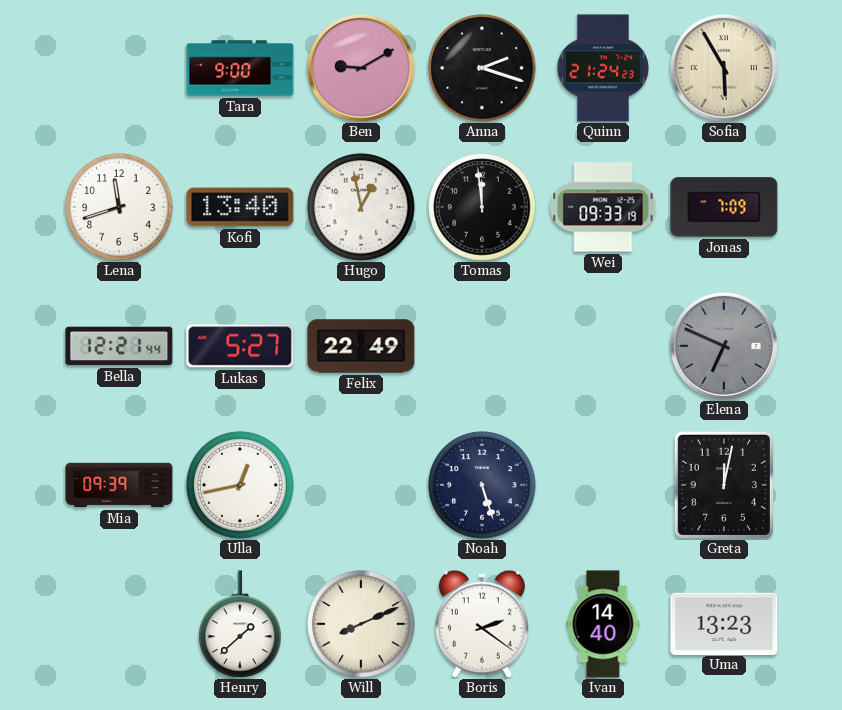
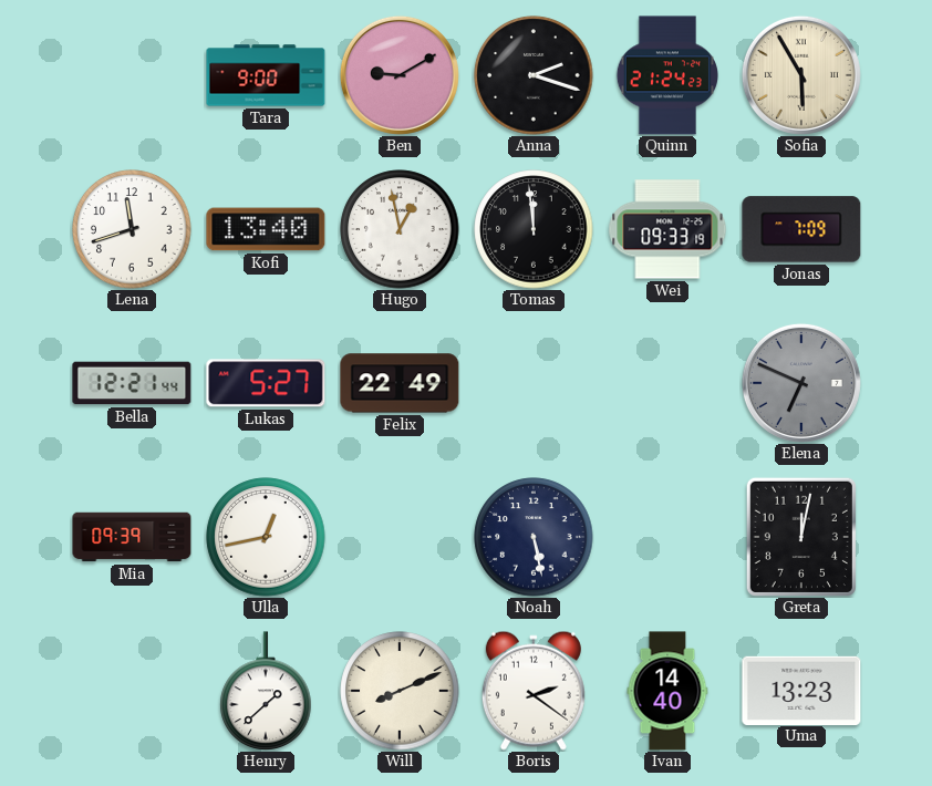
Noah: 5:27 -> 5:28
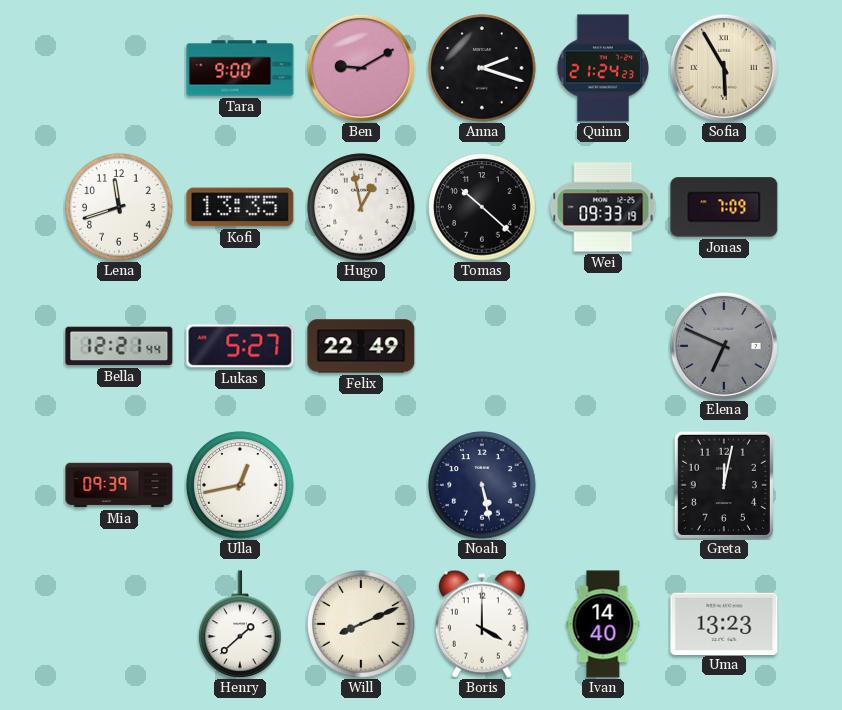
Kofi: 13:40 -> 13:35
Tomas: 11:59 -> 10:22
Boris: 2:21 -> 4:00
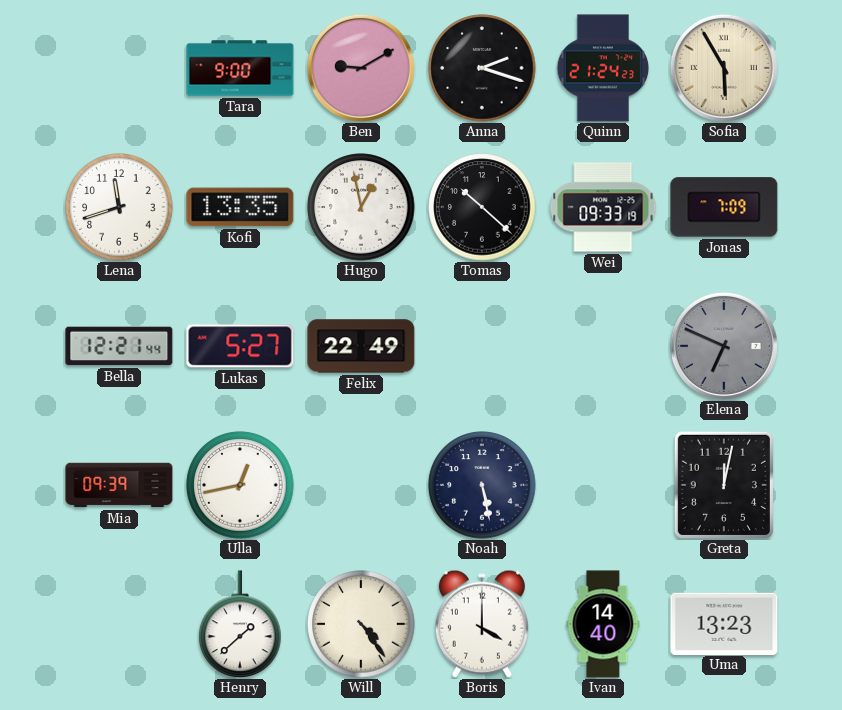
Will: 8:11 -> 4:24
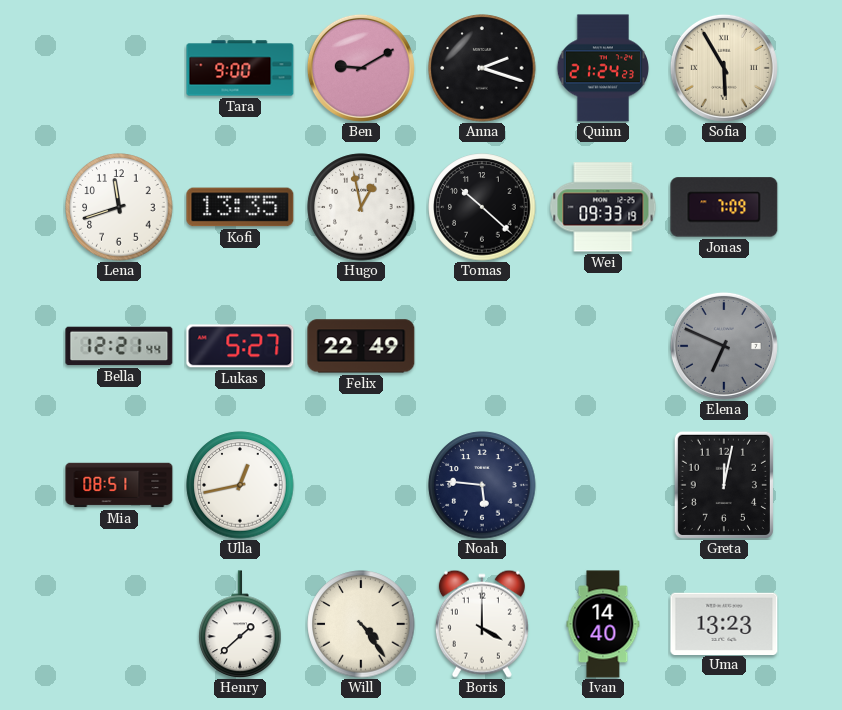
Mia: 09:39 -> 08:51
Noah: 5:28 -> 5:46
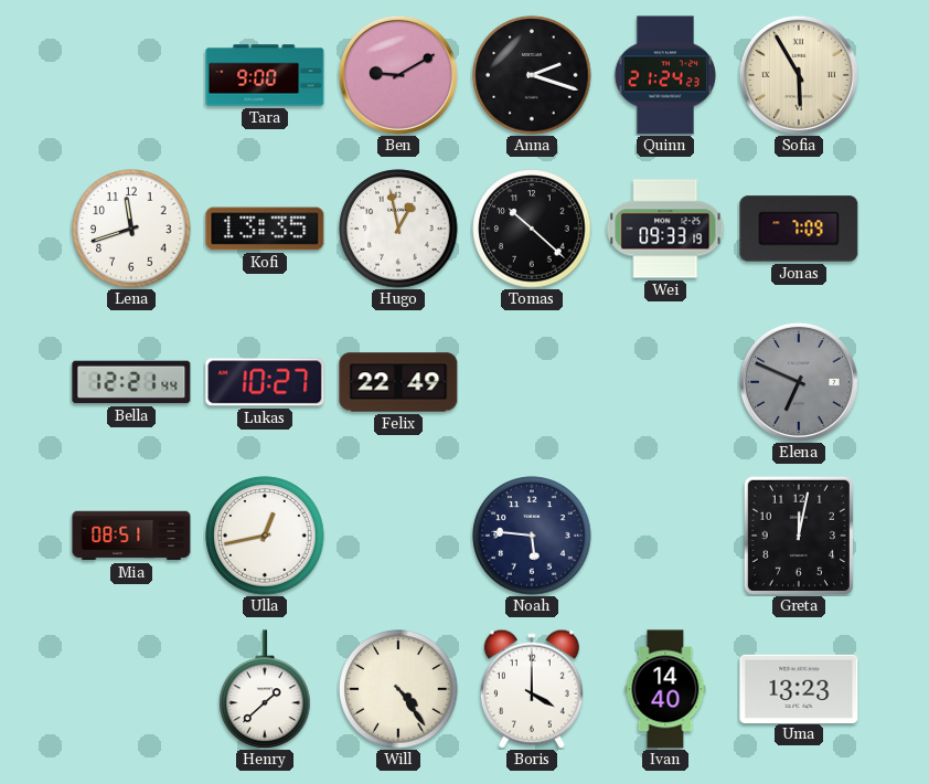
Lukas: 5:27 -> 10:27
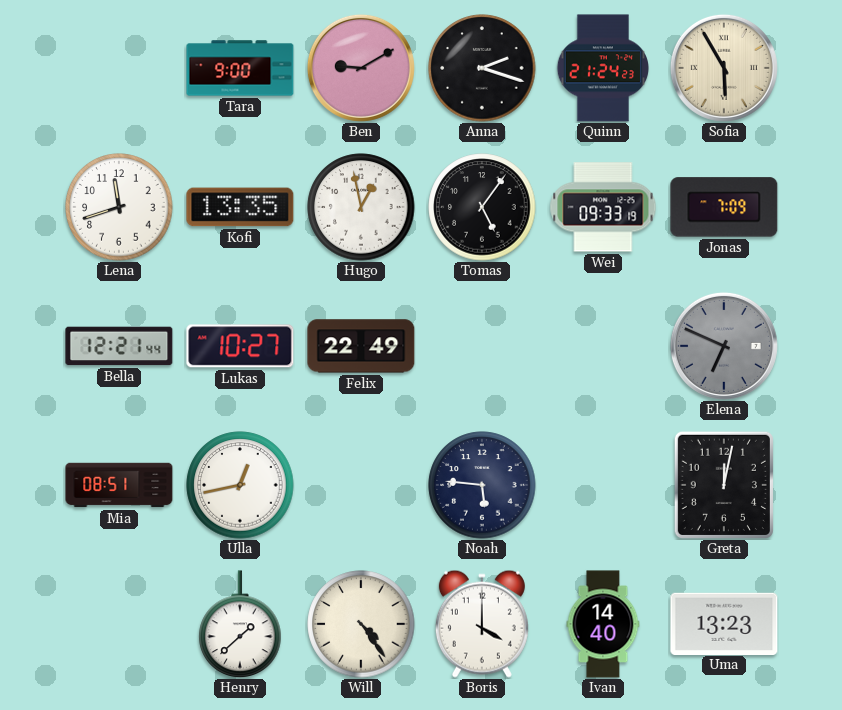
Tomas: 10:22 -> 5:06
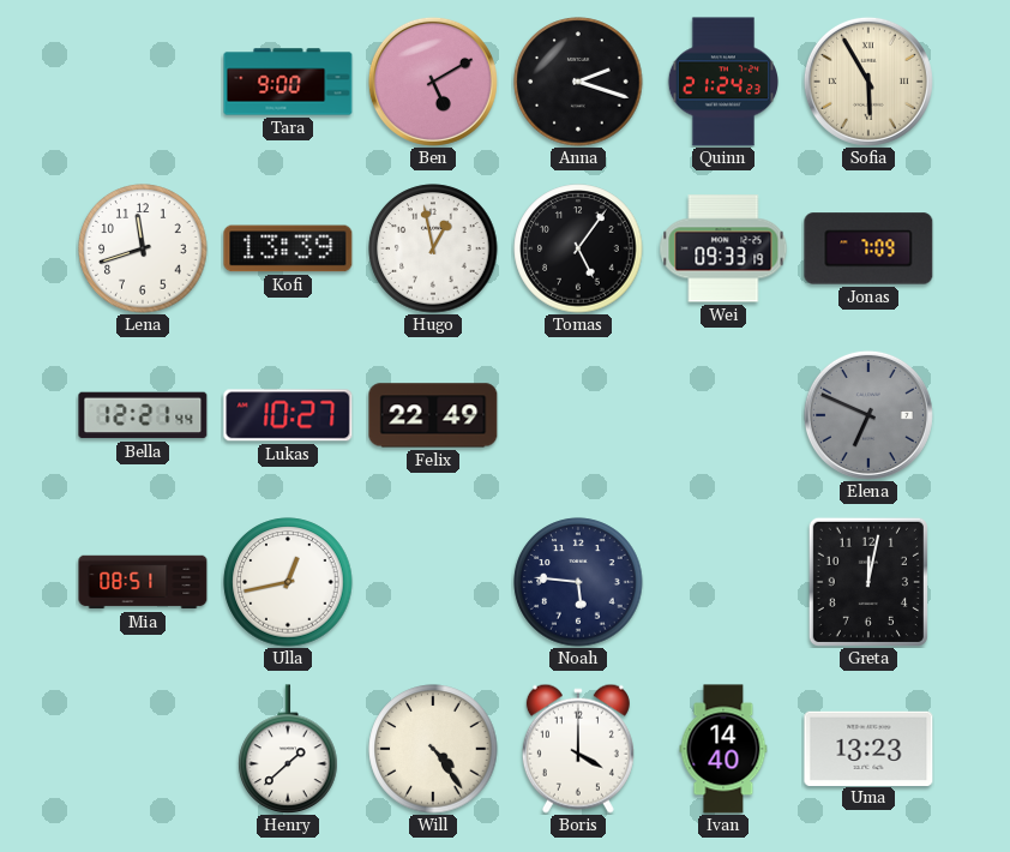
Ben: 9:10 -> 5:10
Kofi: 13:35 -> 13:39
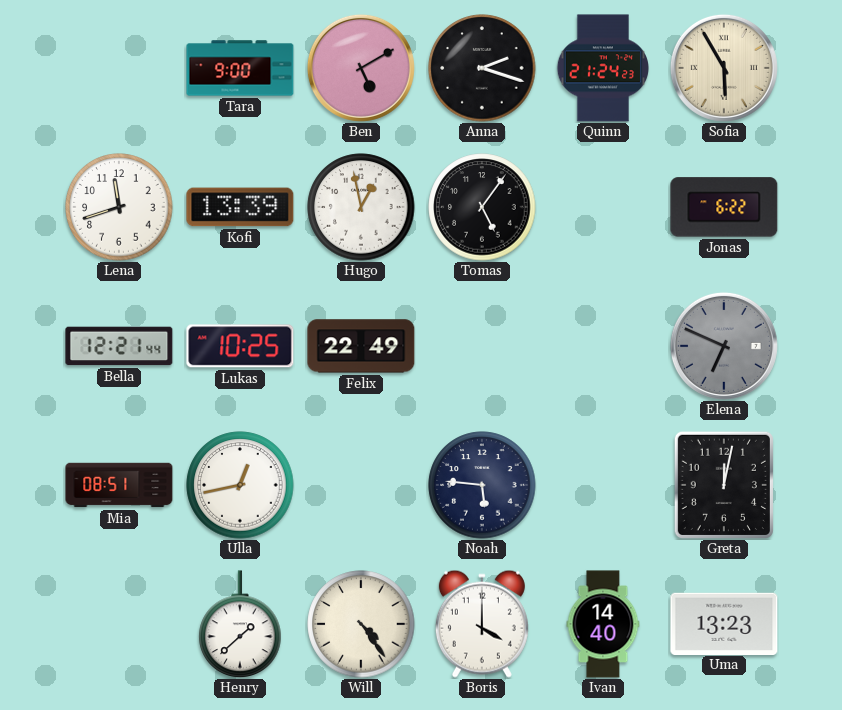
Wei: 09:33 -> none
Jonas: 7:09 -> 6:22
Lukas: 10:27 -> 10:25
